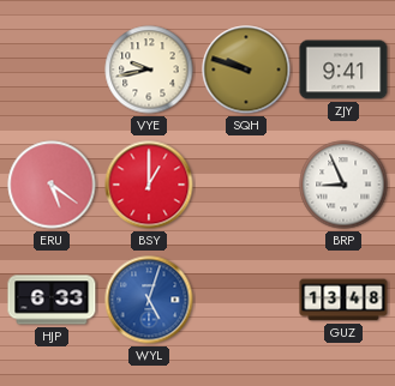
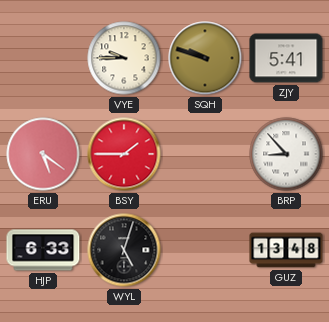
VYE: 9:43 -> 9:45
ZJY: 9:41 -> 5:41
BSY: 1:00 -> 1:45
BRP: 8:56 -> 8:53
WYL dial: blue -> black
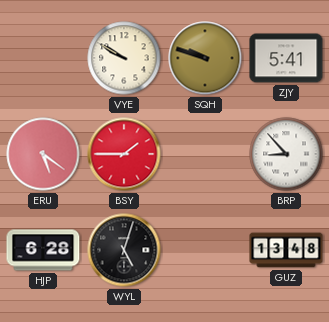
VYE: 9:45 -> 9:50
HJP: 6:33 -> 6:28
